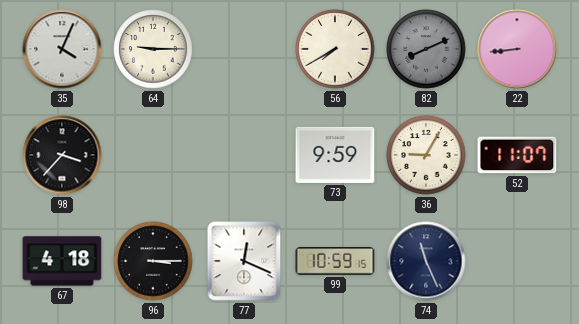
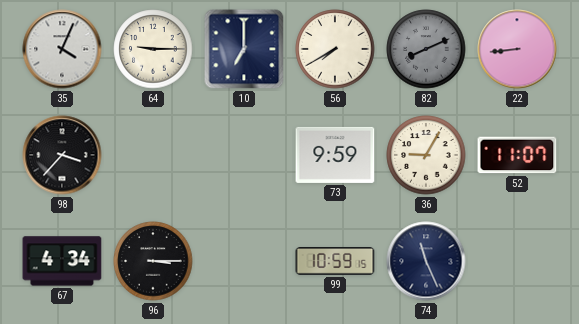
10: none -> 7:00
67: 4:18 -> 4:34
77: 12:19 -> none
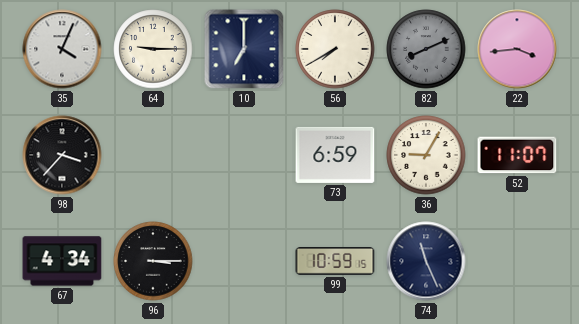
22: 8:44 -> 3:44
73: 9:59 -> 6:59
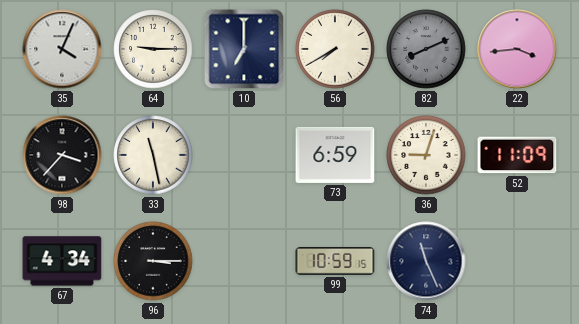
33: none -> 11:28
36: 9:05 -> 9:03
52: 11:07 -> 11:09
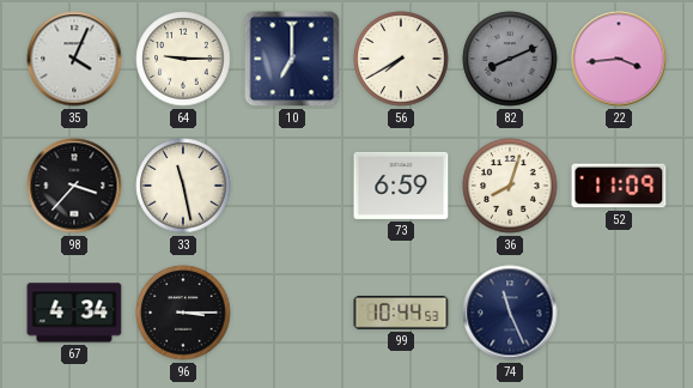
36: 9:03 -> 8:03
99: 10:59 -> 10:44
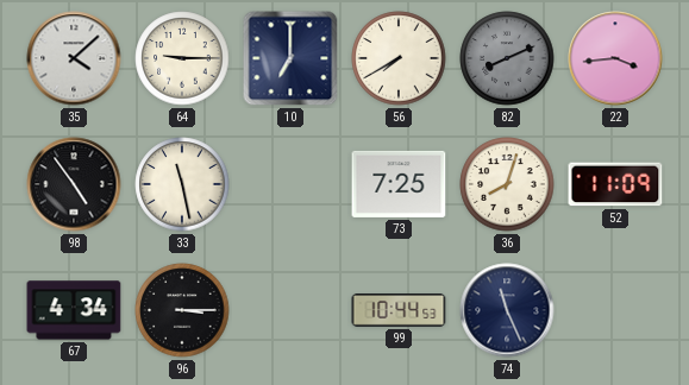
35: 4:04 -> 4:08
98: 3:37 -> 4:54
73: 6:59 -> 7:25
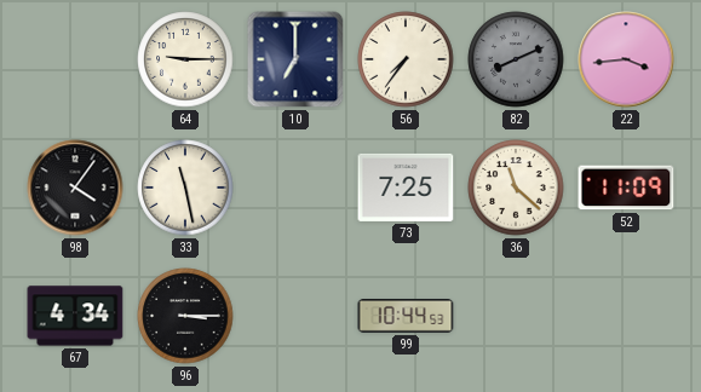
35: 4:08 -> none
56: 7:40 -> 7:36
98: 4:54 -> 4:06
36: 8:03 -> 11:22
74: 11:26 -> none
